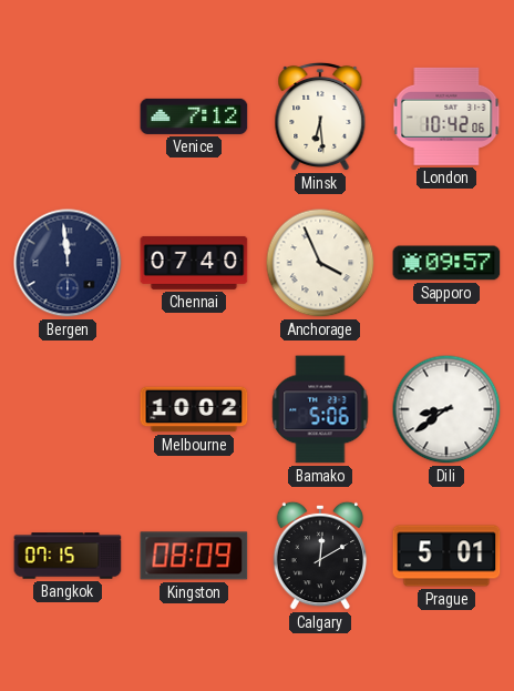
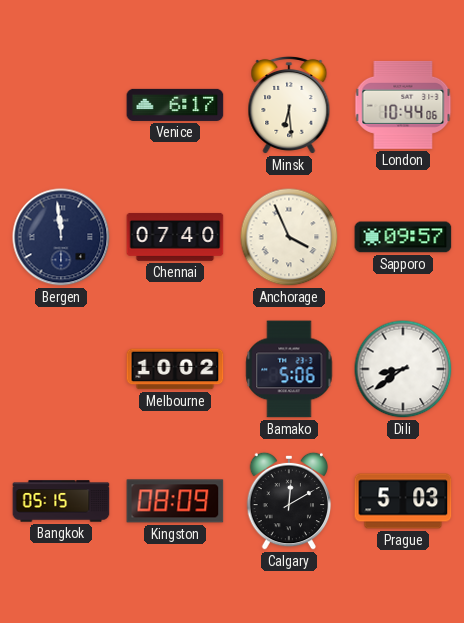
Venice: 7:12 -> 6:17
London: 10:42 -> 10:44
Bangkok: 07:15 -> 05:15
Prague: 5:01 -> 5:03
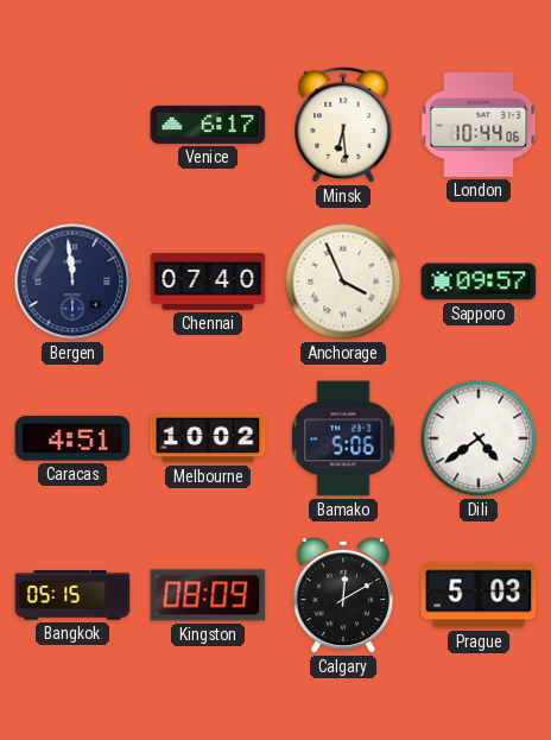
Caracas: none -> 4:51
Dili: 8:39 -> 4:39
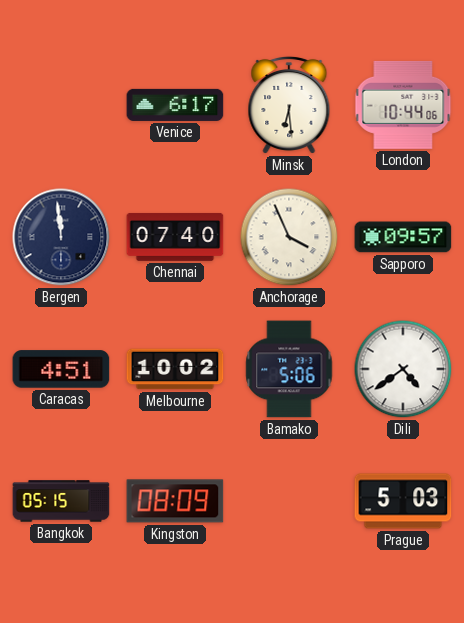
Calgary: 12:10 -> none
